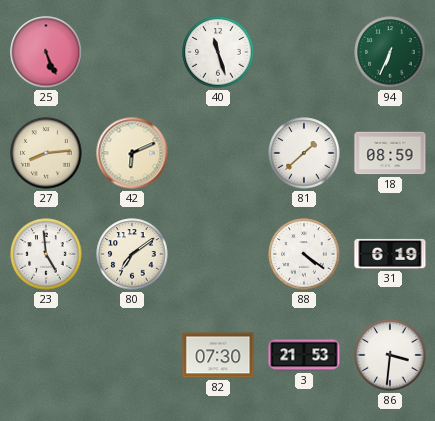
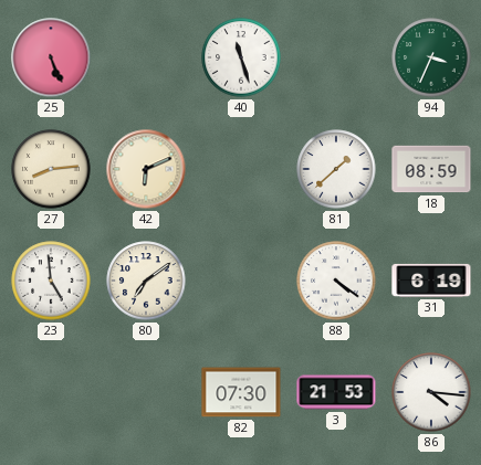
94: 6:34 -> 3:34
86: 3:31 -> 4:16
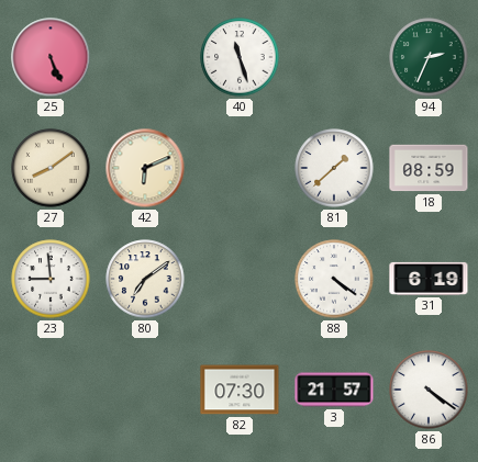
94: 3:34 -> 2:34
27: 8:14 -> 8:09
23: 4:59 -> 8:59
3: 21:53 -> 21:57
86: 4:16 -> 4:21
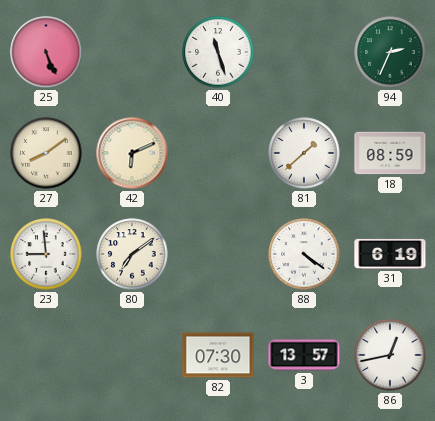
3: 21:57 -> 13:57
86: 4:21 -> 12:43
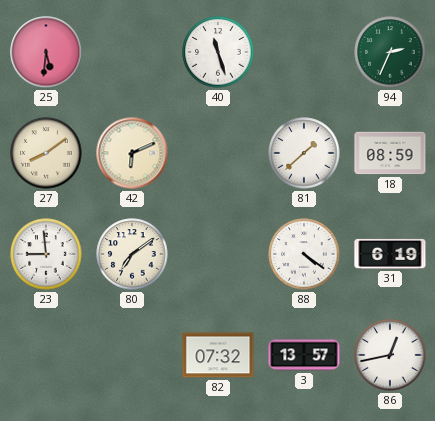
25: 5:26 -> 5:31
82: 07:30 -> 07:32
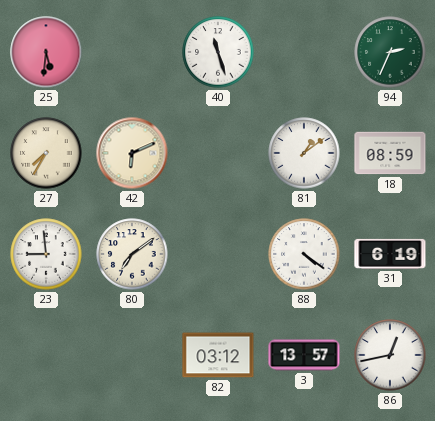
27: 8:09 -> 7:35
81: 1:38 -> 1:09
82: 07:32 -> 03:12
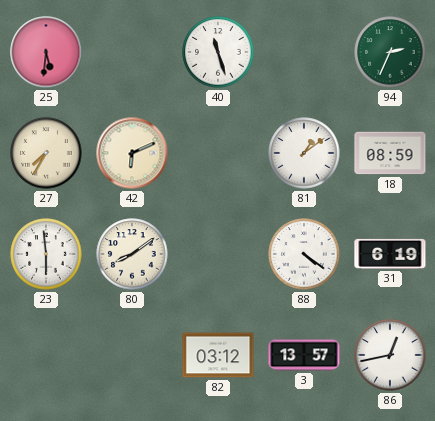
23: 8:59 -> 5:59
80: 7:09 -> 8:09
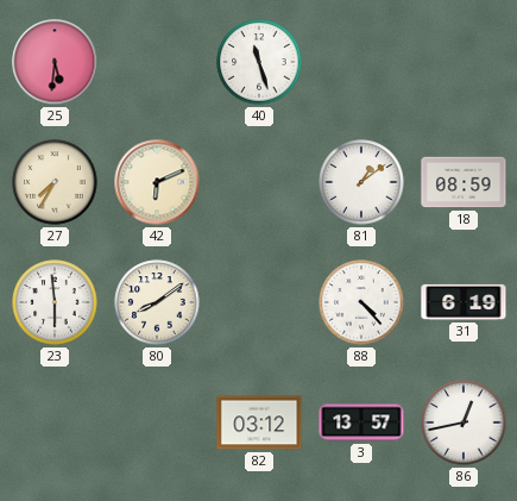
94: 2:34 -> none
88: 4:21 -> 4:23
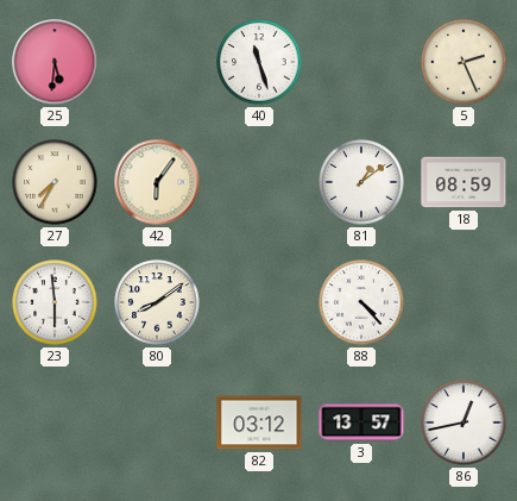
5: none -> 2:26
42: 6:11 -> 6:06
31: 6:19 -> none
